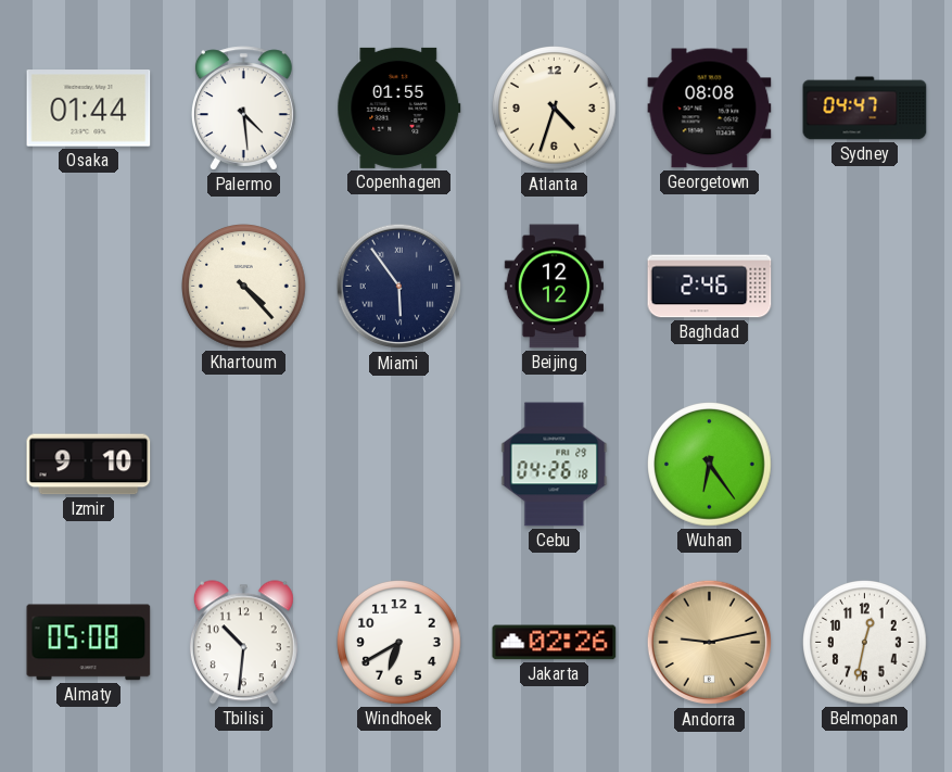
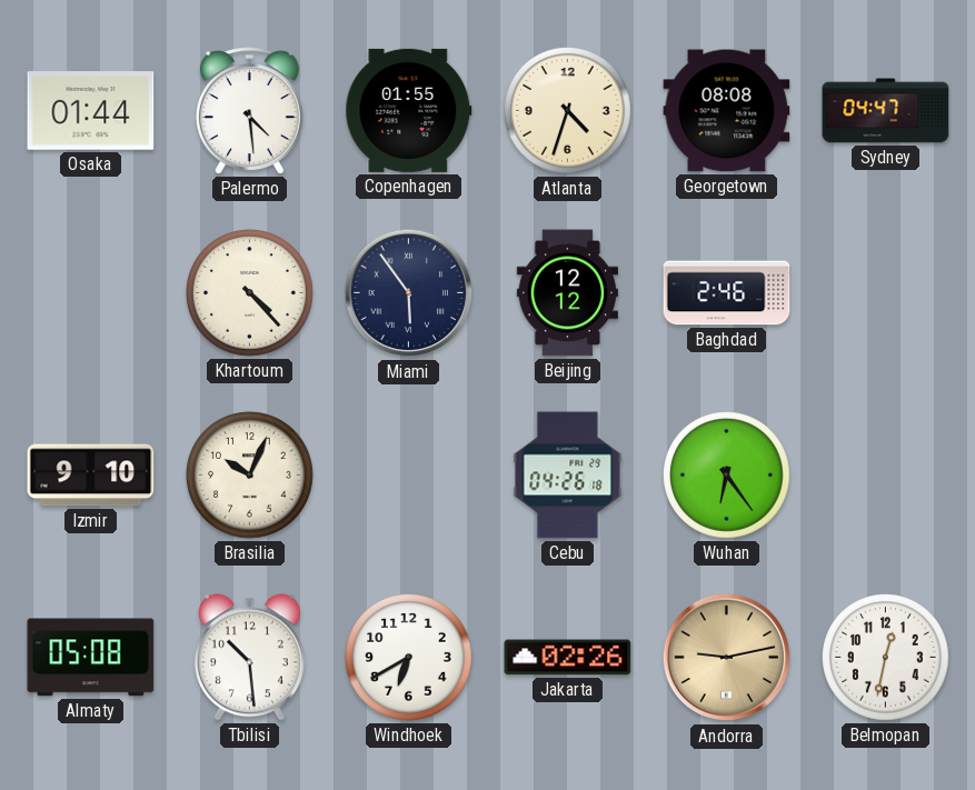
Brasilia: none -> 10:04
Tbilisi: 10:31 -> 10:29
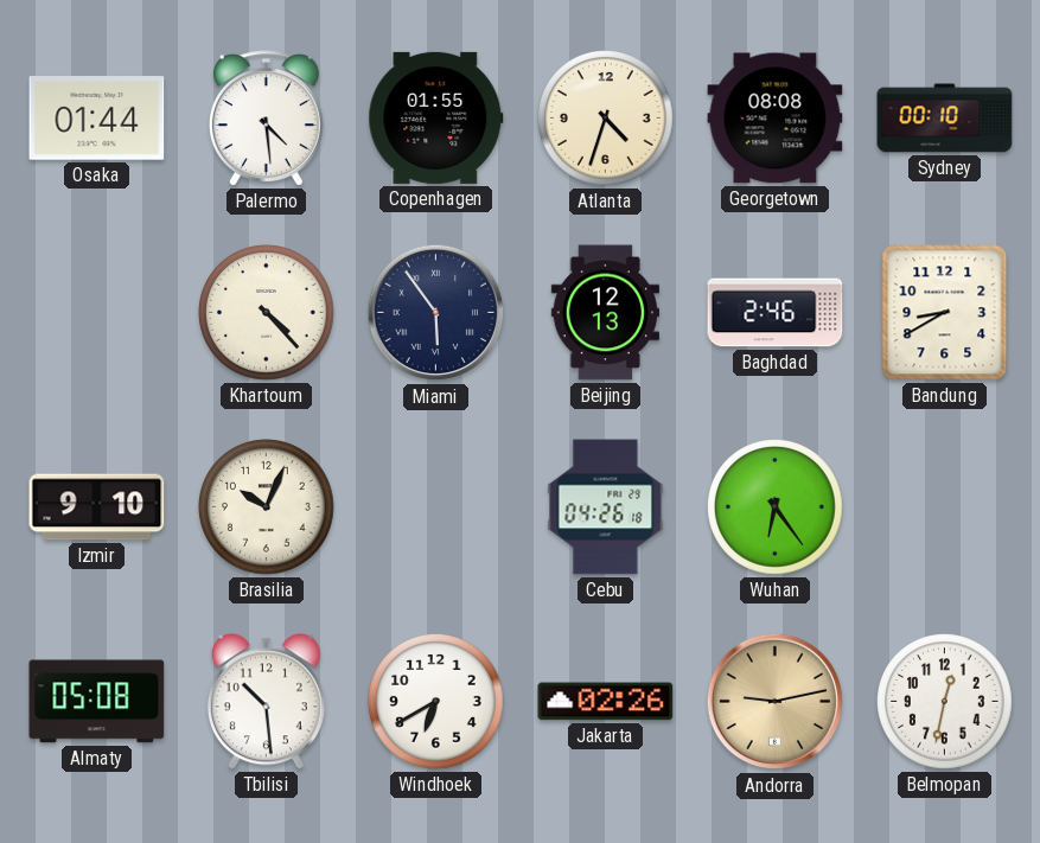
Sydney: 04:47 -> 00:10
Beijing: 12:12 -> 12:13
Bandung: none -> 8:40
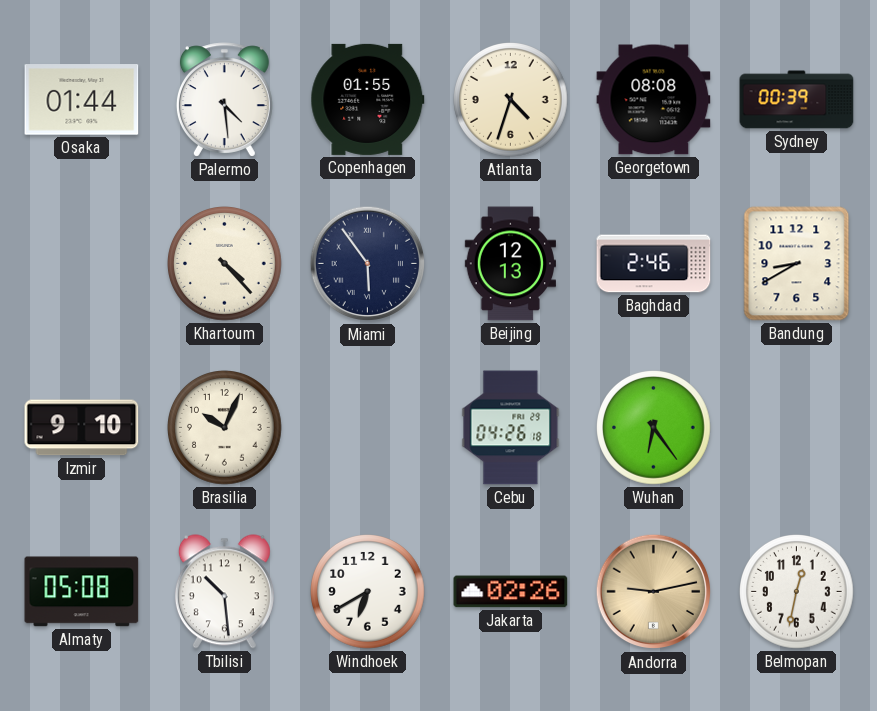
Sydney: 00:10 -> 00:39
